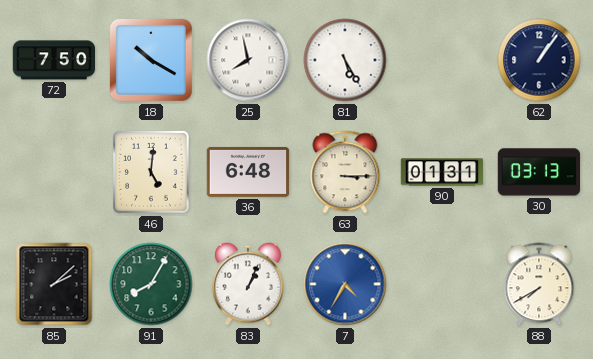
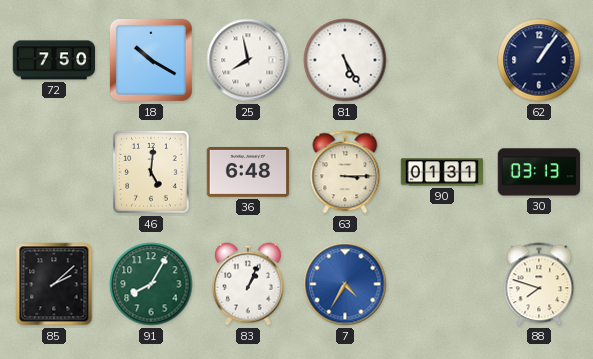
88: 7:40 -> 7:48
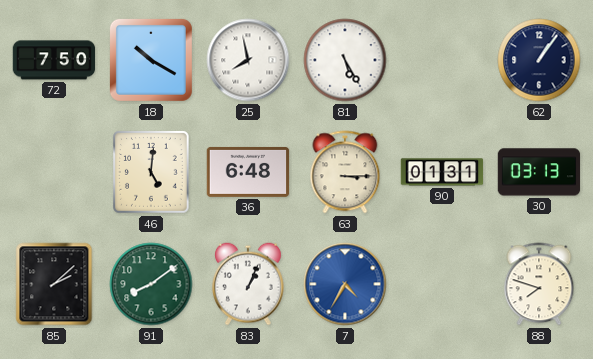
91: 8:05 -> 8:09
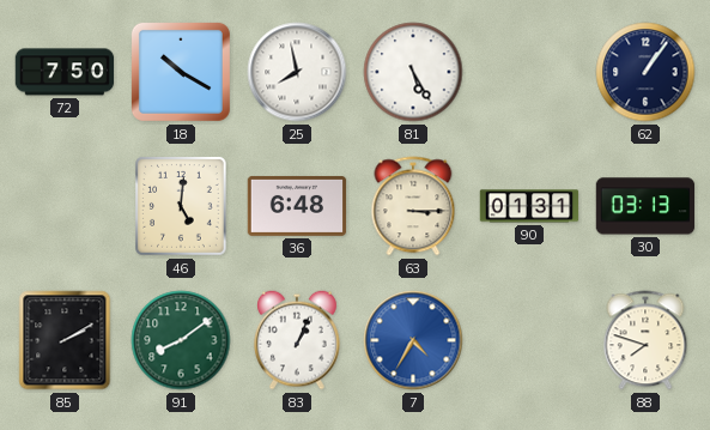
85: 2:08 -> 2:10
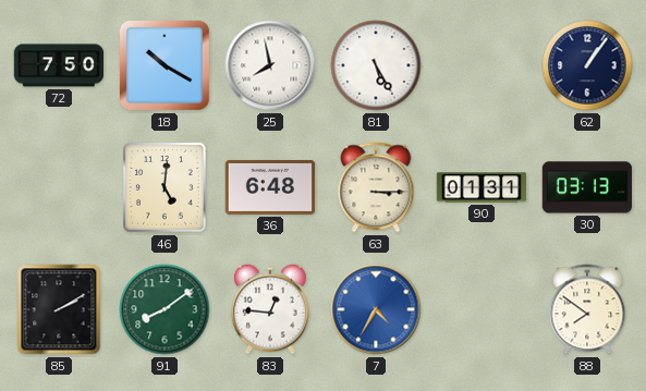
83: 1:04 -> 12:46
88: 7:48 -> 7:51
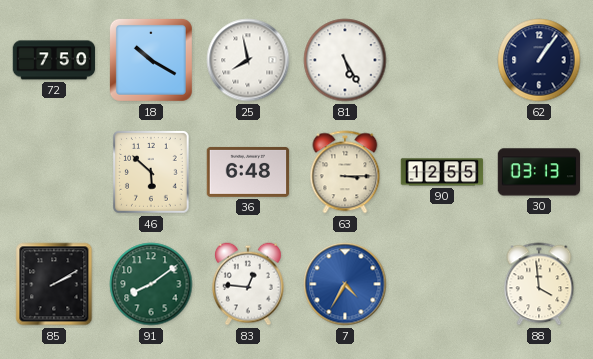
46: 5:01 -> 5:52
90: 01:31 -> 12:55
88: 7:51 -> 3:59
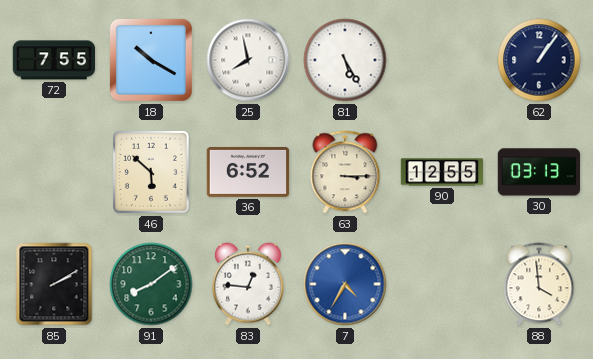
72: 7:50 -> 7:55
36: 6:48 -> 6:52
